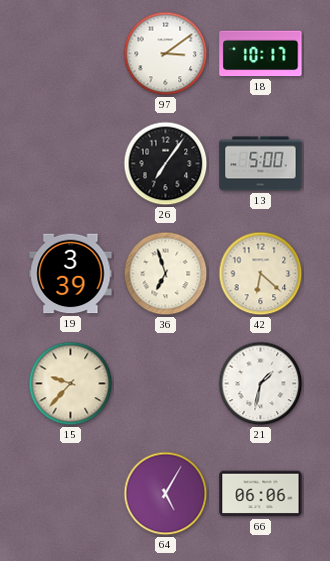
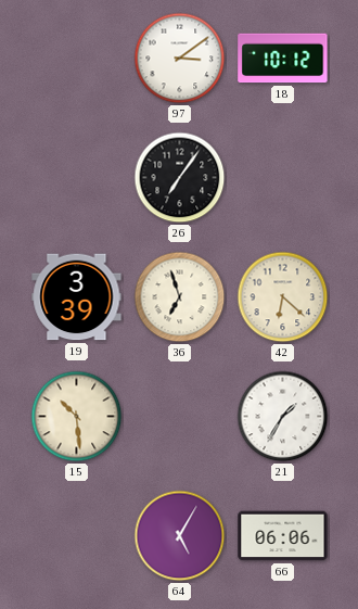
18: 10:17 -> 10:12
13: 5:00 -> none
15: 9:37 -> 10:29
21: 1:32 -> 1:35
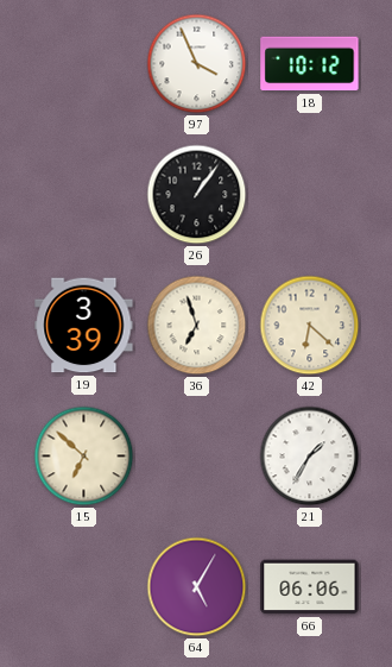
97: 3:09 -> 3:56
26: 7:06 -> 1:06
15: 10:29 -> 6:52
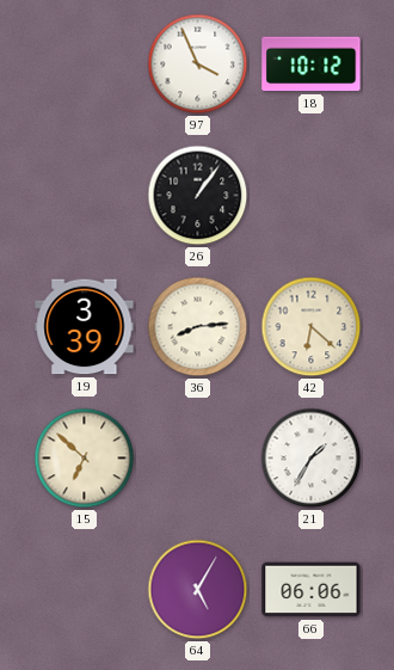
36: 6:57 -> 8:14
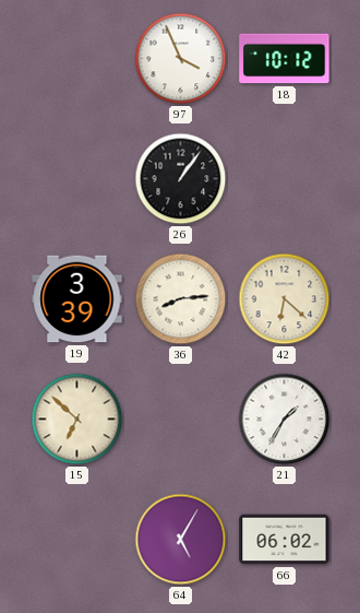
66: 06:06 -> 06:02
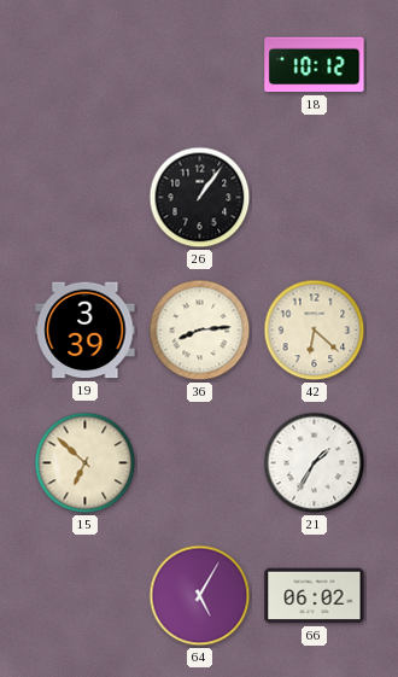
97: 3:56 -> none
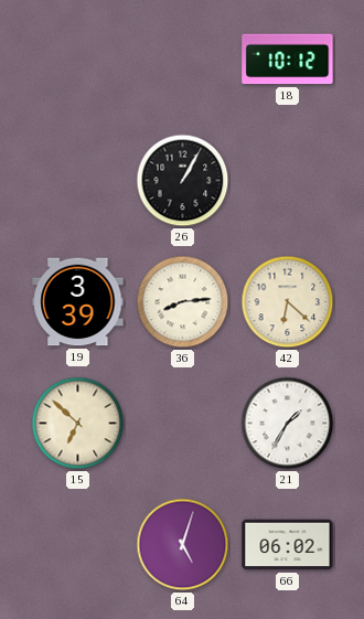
26: 1:06 -> 1:05
64: 5:05 -> 5:03
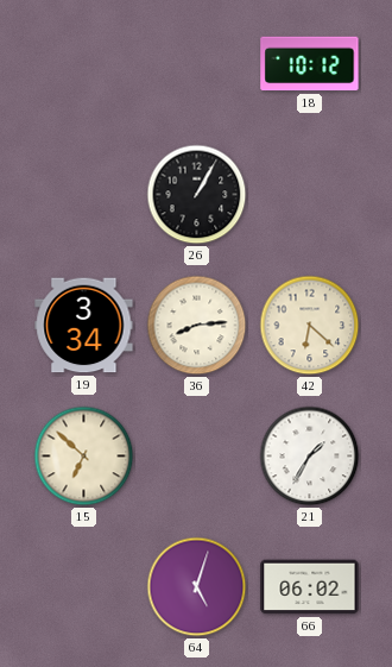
19: 3:39 -> 3:34
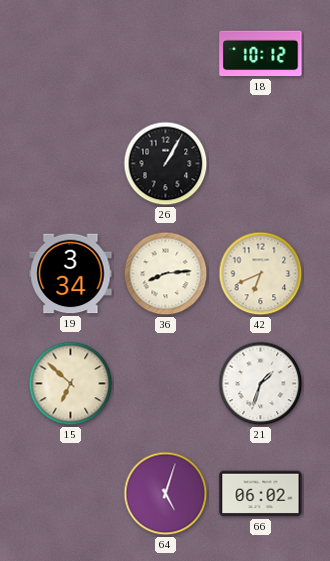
42: 6:22 -> 6:41
21: 1:35 -> 1:33
